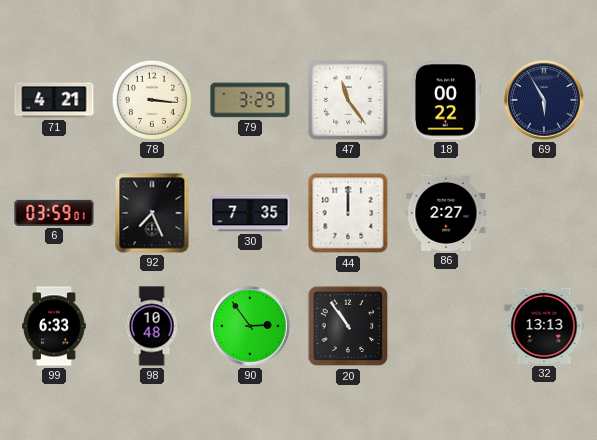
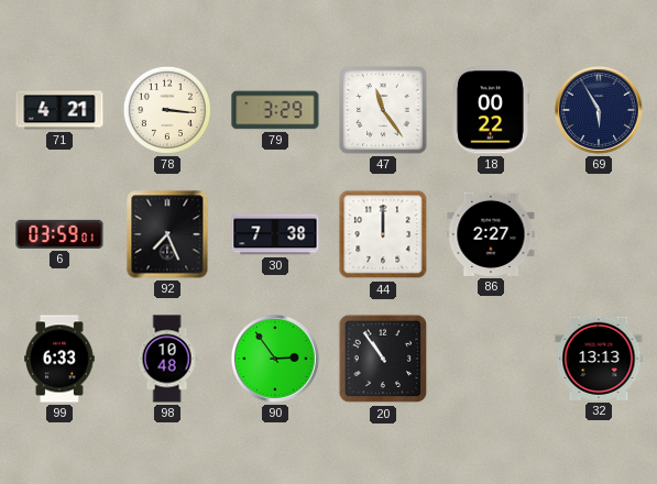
30: 7:35 -> 7:38
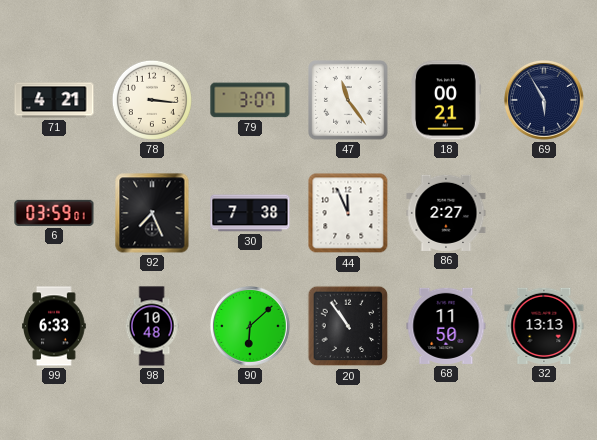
79: 3:29 -> 3:07
18: 00:22 -> 00:21
44: 12:00 -> 11:56
90: 2:54 -> 6:08
68: none -> 11:50
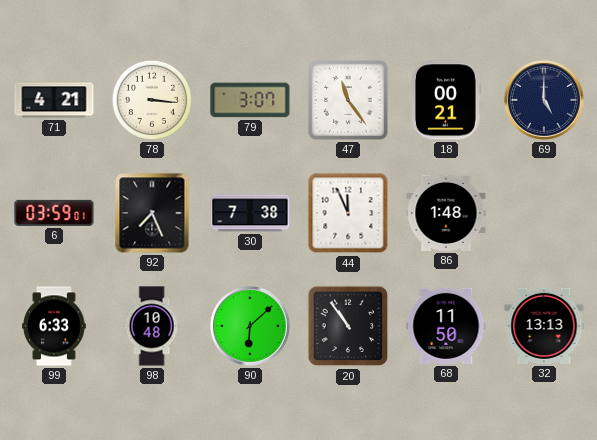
69: 5:55 -> 5:00
86: 2:27 -> 1:48
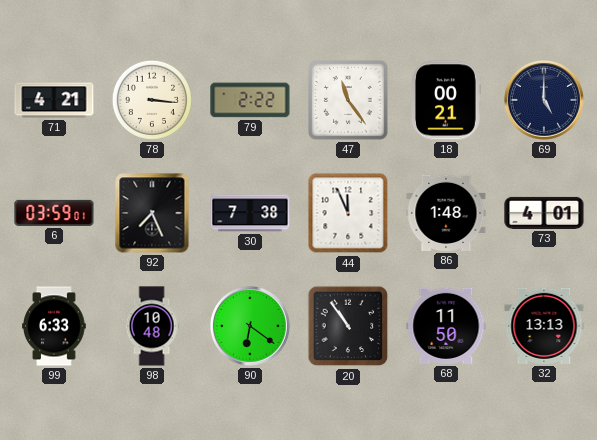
79: 3:07 -> 2:22
73: none -> 4:01
90: 6:08 -> 6:21
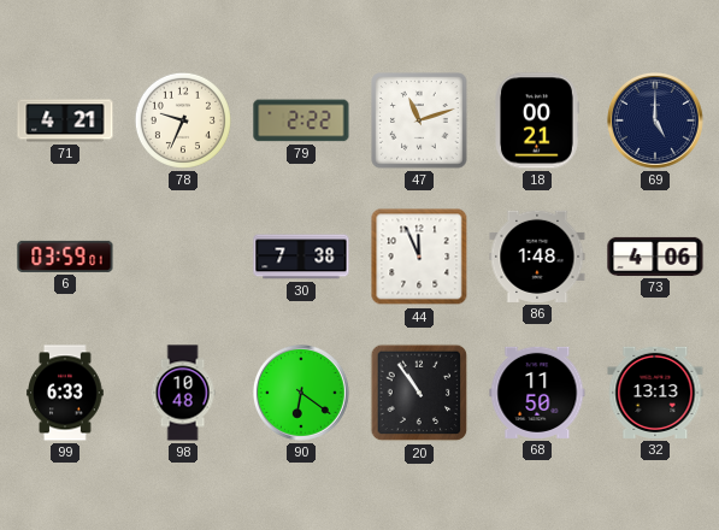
78: 3:16 -> 9:34
47: 11:24 -> 11:12
92: 7:26 -> none
73: 4:01 -> 4:06
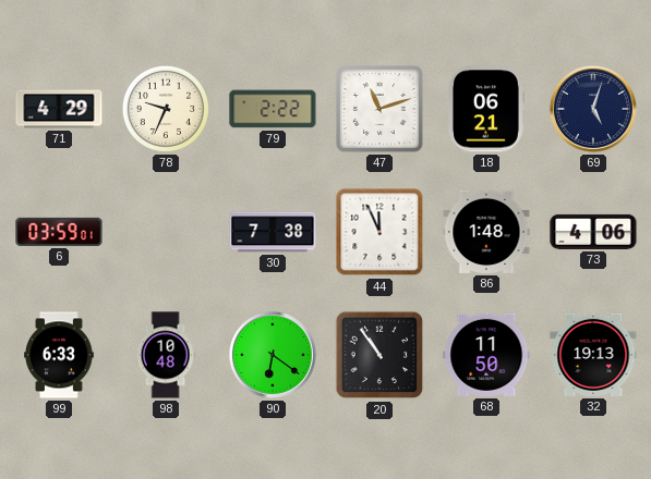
71: 4:21 -> 4:29
18: 00:21 -> 06:21
69: 5:00 -> 5:03
32: 13:13 -> 19:13
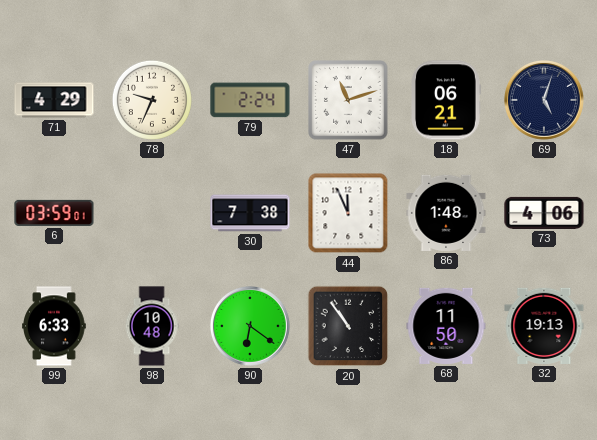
79: 2:22 -> 2:24
